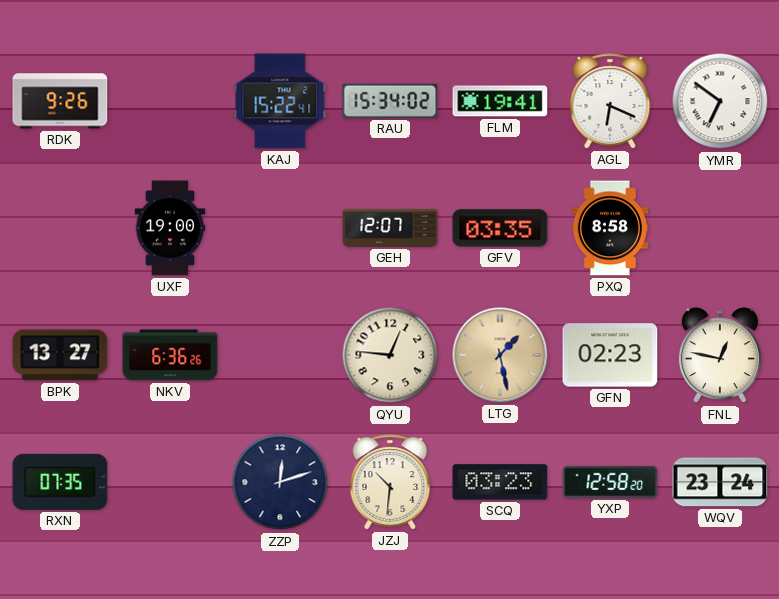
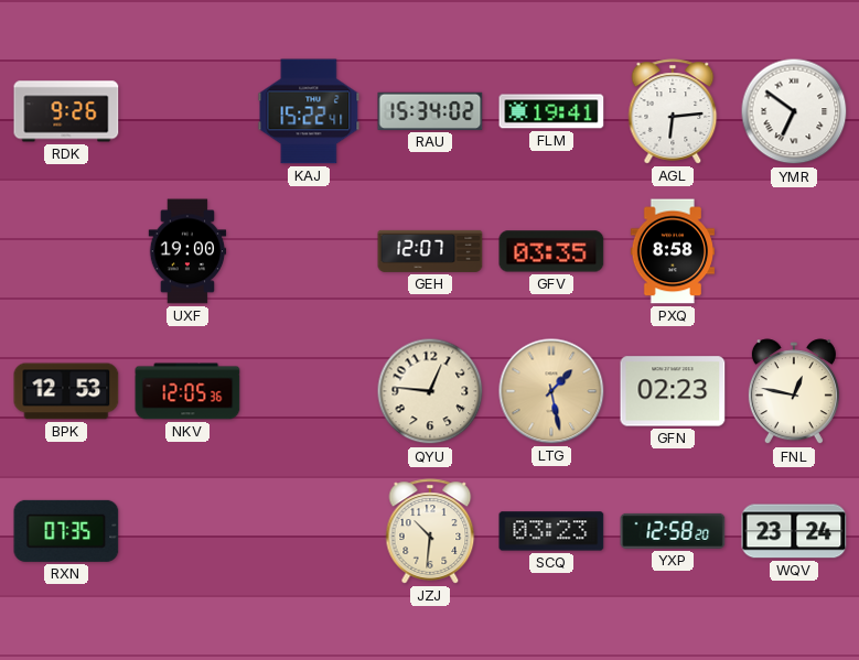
AGL: 6:19 -> 6:14
BPK: 13:27 -> 12:53
NKV: 6:36 -> 12:05
ZZP: 12:12 -> none
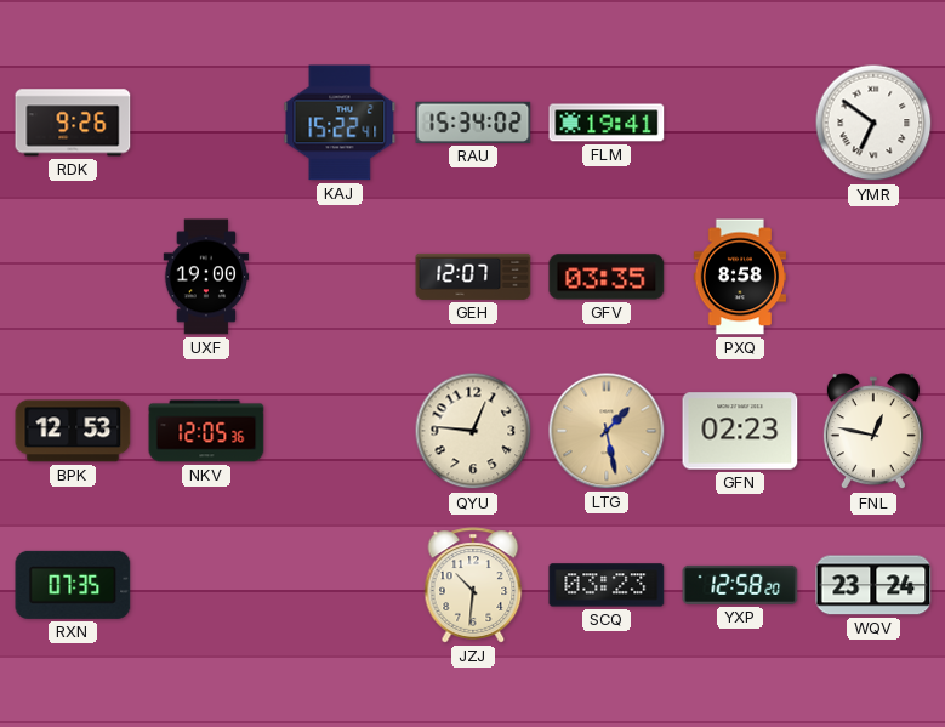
AGL: 6:14 -> none
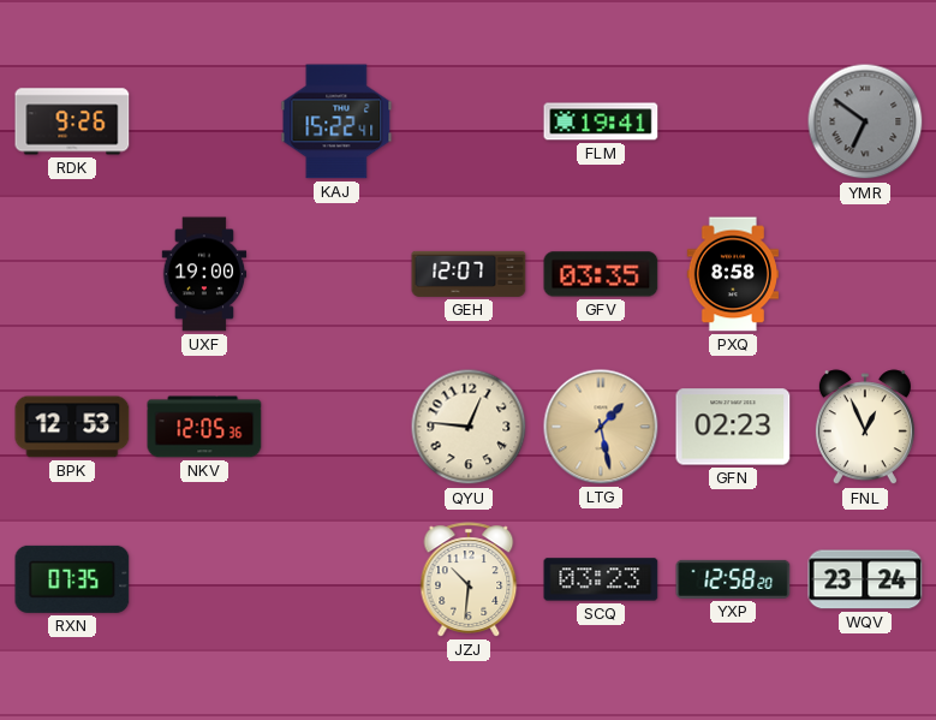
RAU: 15:34 -> none
YMR dial: white -> grey
FNL: 12:47 -> 12:56
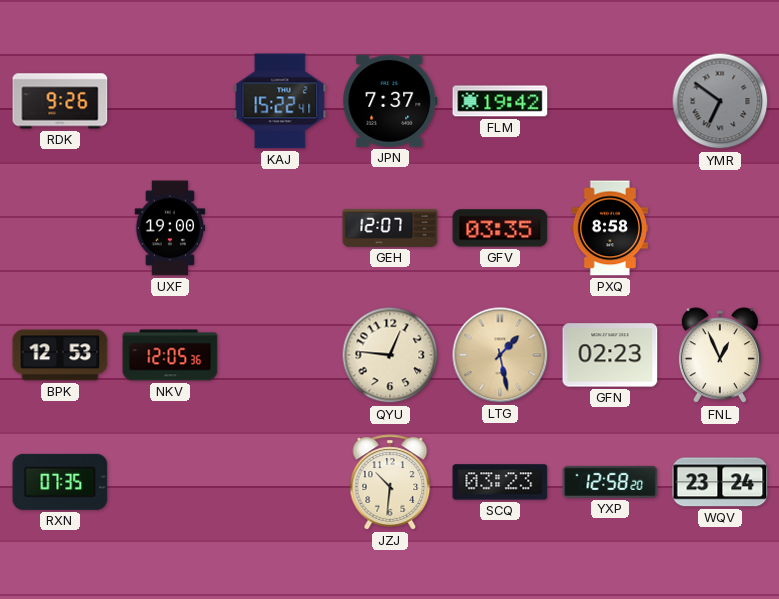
JPN: none -> 7:37
FLM: 19:41 -> 19:42
